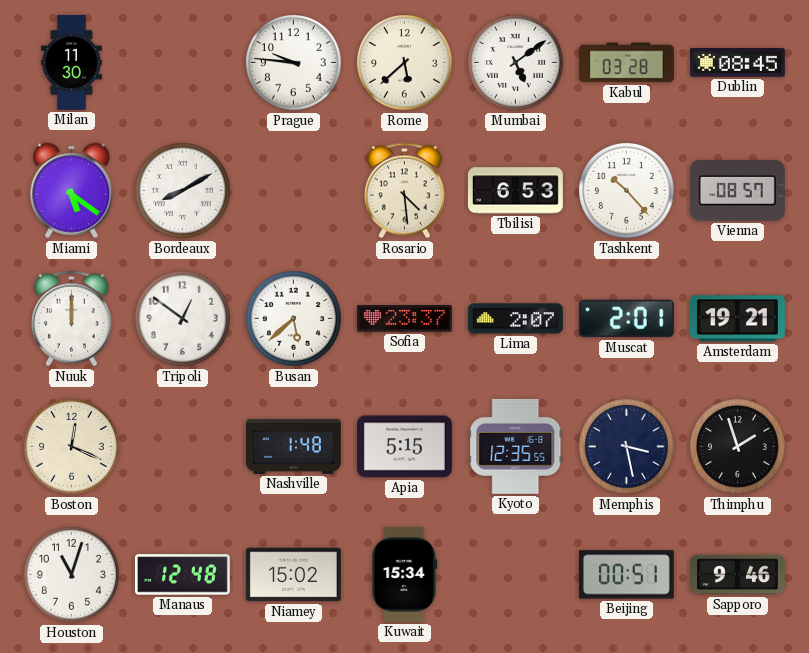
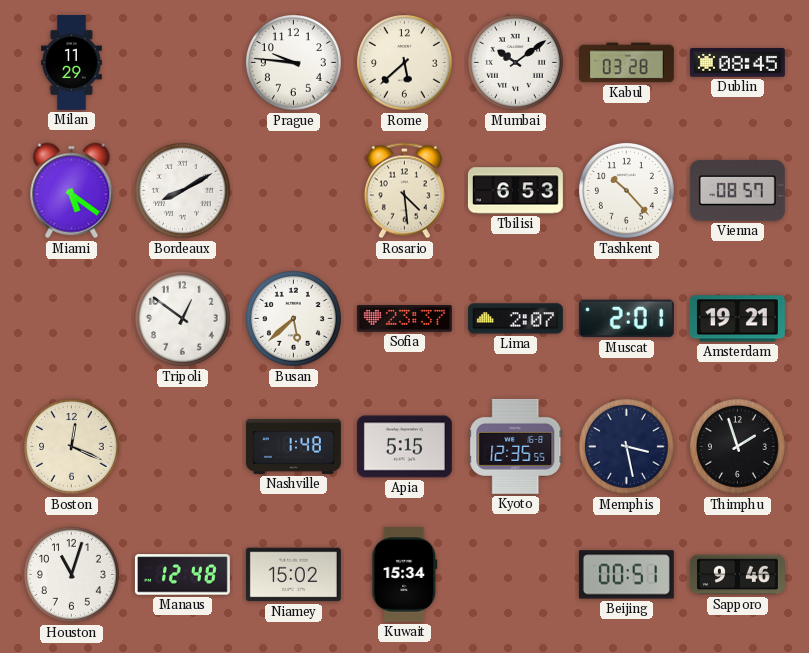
Milan: 11:30 -> 11:29
Mumbai: 5:09 -> 10:09
Nuuk: 12:00 -> none
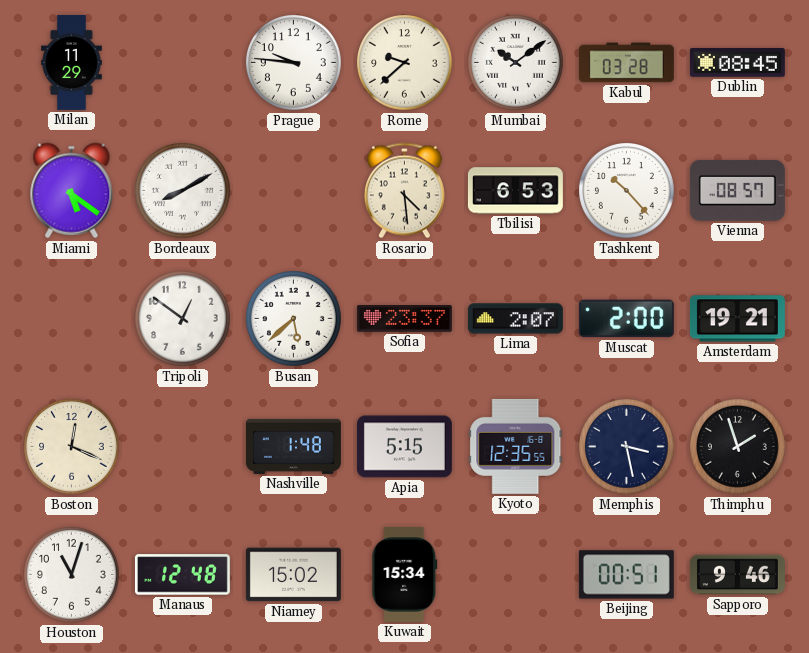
Rome: 5:38 -> 9:38
Muscat: 2:01 -> 2:00
